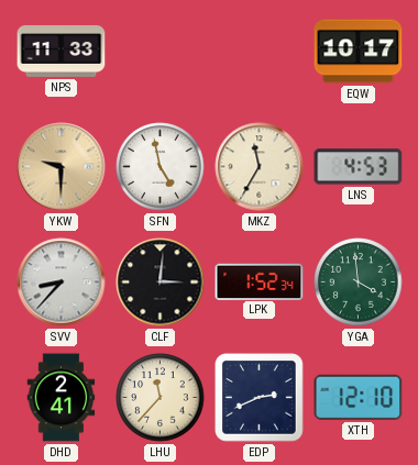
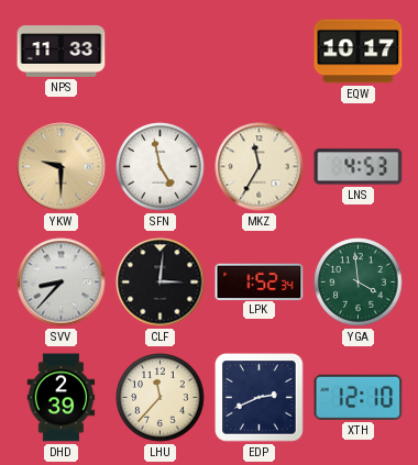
DHD: 2:41 -> 2:39
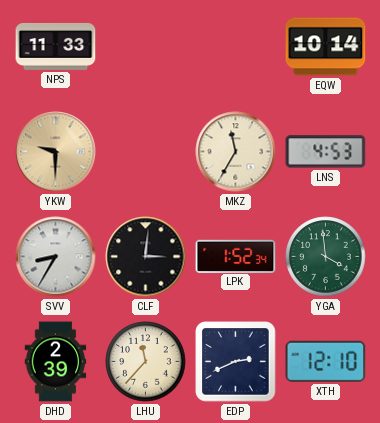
EQW: 10:17 -> 10:14
SFN: 4:58 -> none
SVV: 8:37 -> 8:35
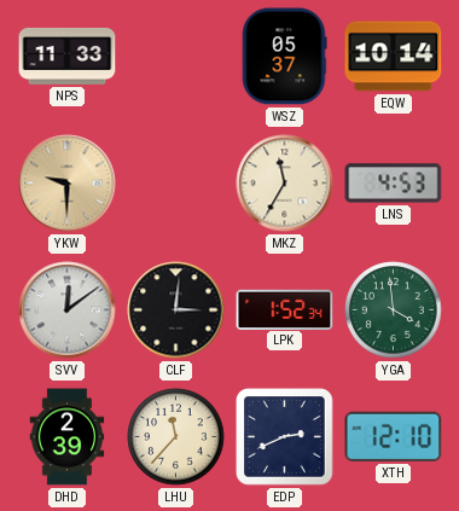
WSZ: none -> 05:37
SVV: 8:35 -> 12:09
